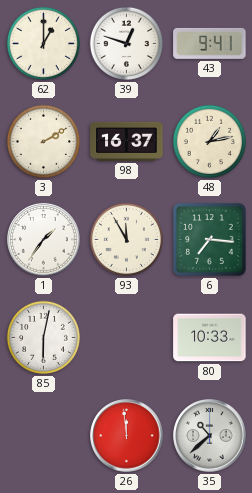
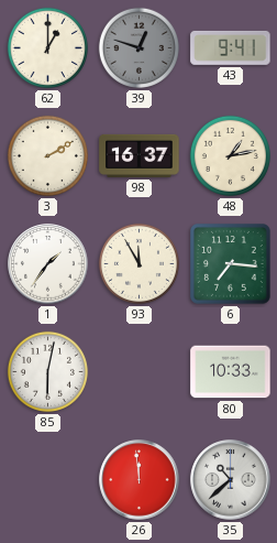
39 dial: white -> grey
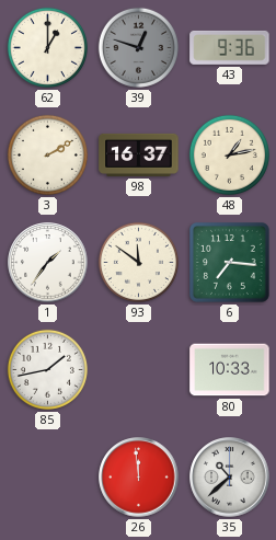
43: 9:41 -> 9:36
93: 11:55 -> 11:51
85: 6:02 -> 1:43
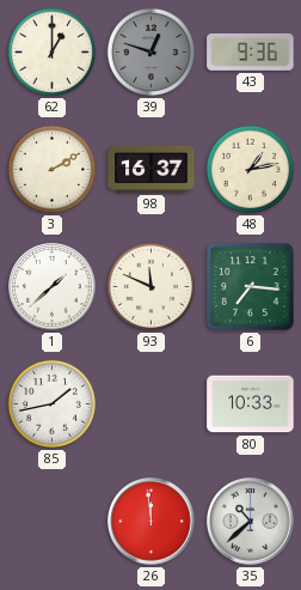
1: 1:36 -> 1:38
93: 11:51 -> 11:49
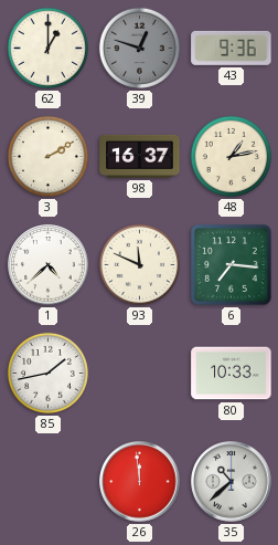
1: 1:38 -> 4:38
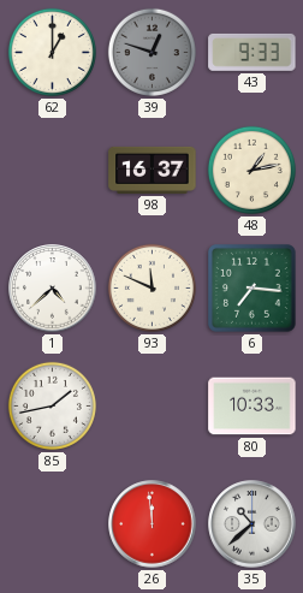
43: 9:36 -> 9:33
3: 2:10 -> none
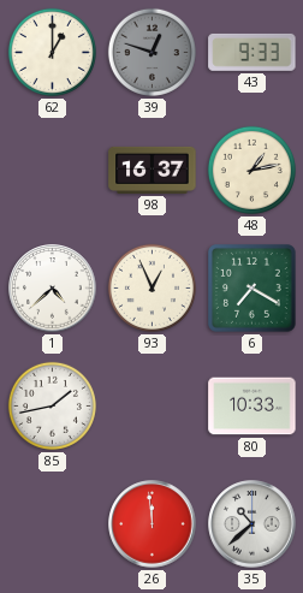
93: 11:49 -> 12:56
6: 7:16 -> 7:20
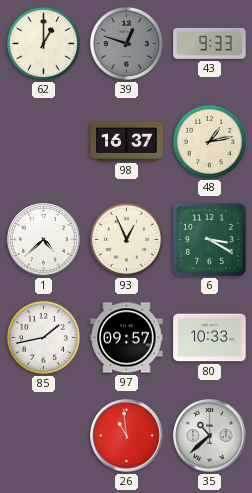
6: 7:20 -> 3:20
97: none -> 09:57
26: 11:59 -> 10:59
